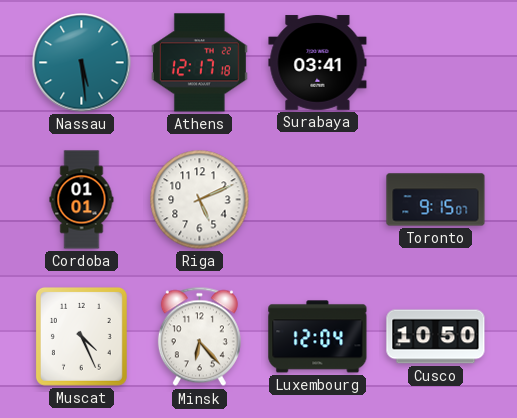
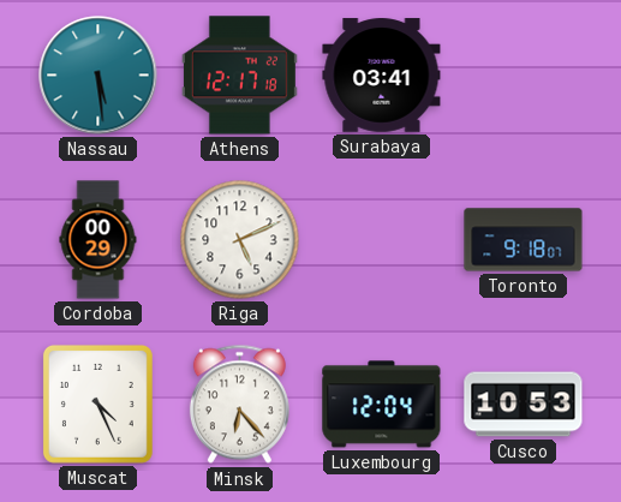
Cordoba: 01:01 -> 00:29
Toronto: 9:15 -> 9:18
Cusco: 10:50 -> 10:53
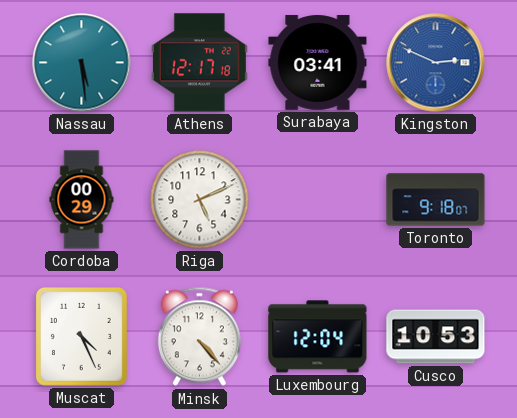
Kingston: none -> 2:49
Minsk: 6:23 -> 4:23
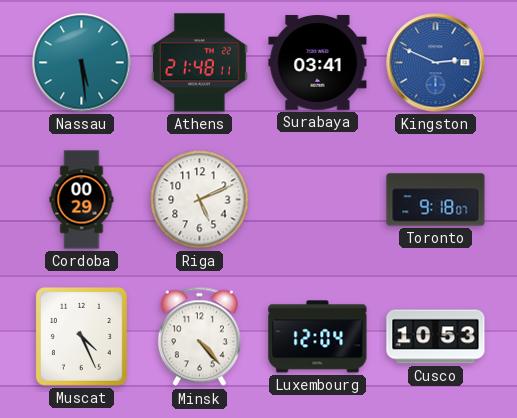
Athens: 12:17 -> 21:48
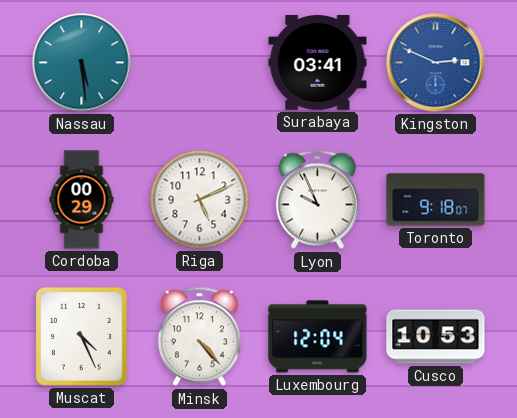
Athens: 21:48 -> none
Lyon: none -> 9:56
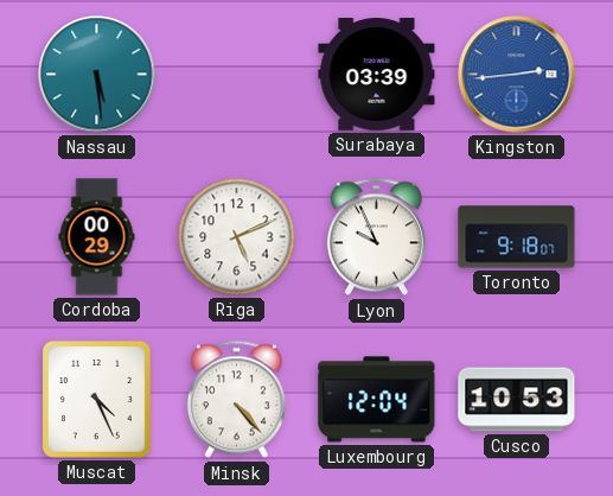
Surabaya: 03:41 -> 03:39
Kingston: 2:49 -> 2:44
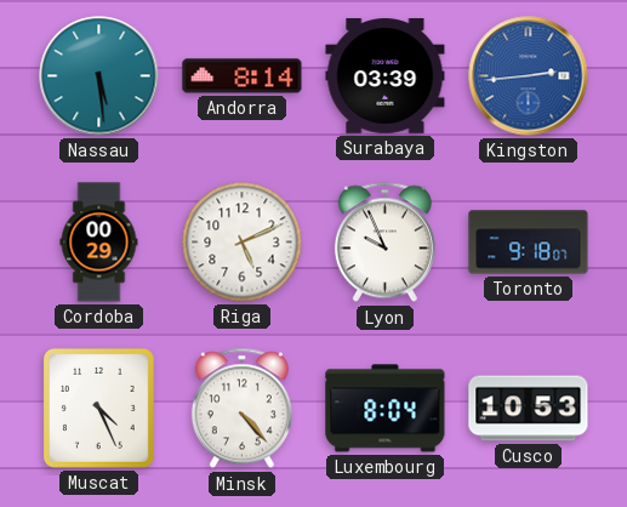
Andorra: none -> 8:14
Luxembourg: 12:04 -> 8:04
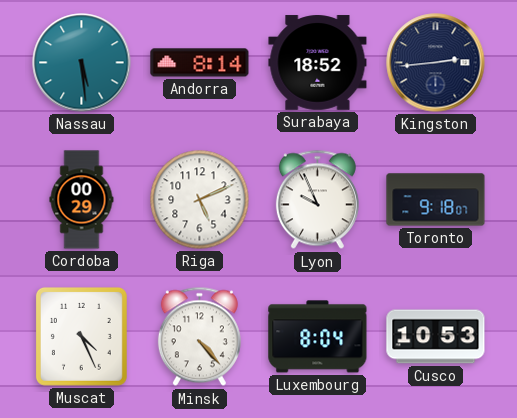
Surabaya: 03:39 -> 18:52
Kingston dial: blue -> navy
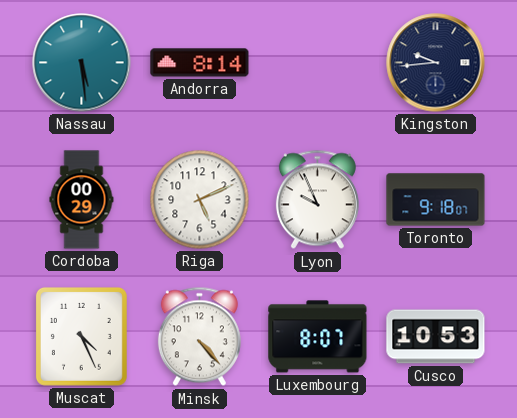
Surabaya: 18:52 -> none
Kingston: 2:44 -> 9:44
Luxembourg: 8:04 -> 8:07
